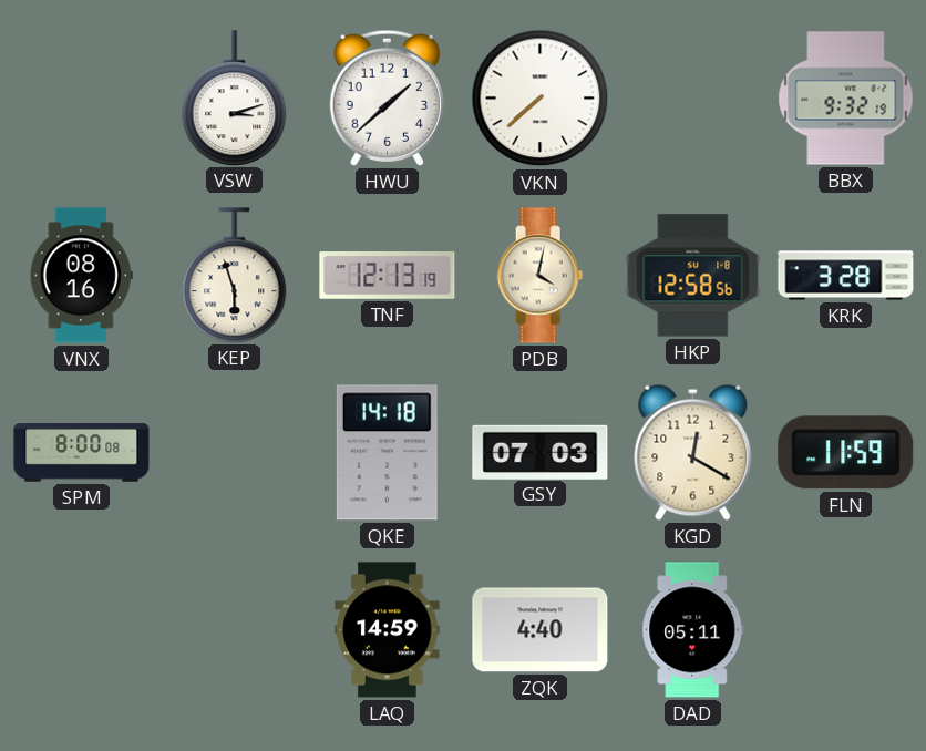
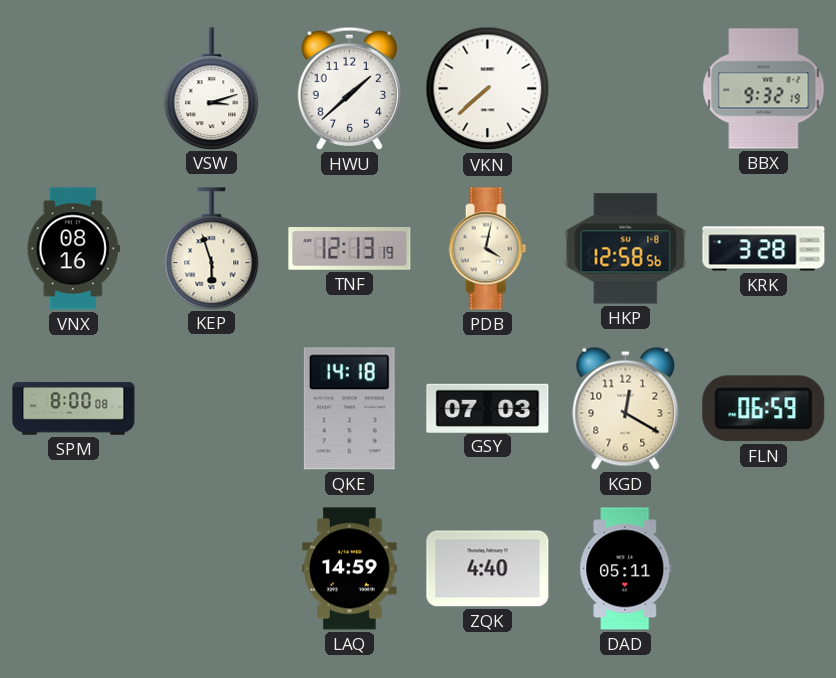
FLN: 11:59 -> 06:59
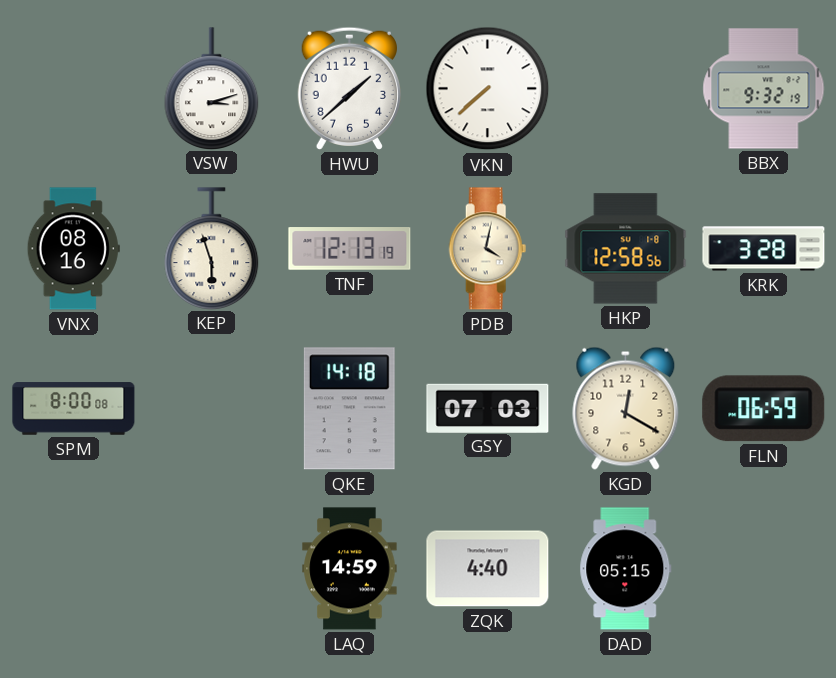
DAD: 05:11 -> 05:15
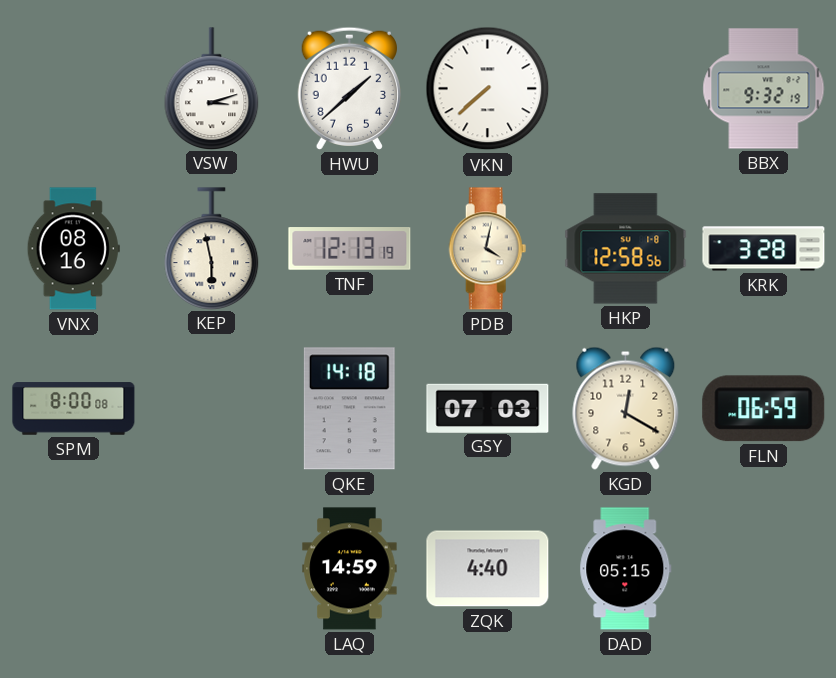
KEP: 5:57 -> 5:58
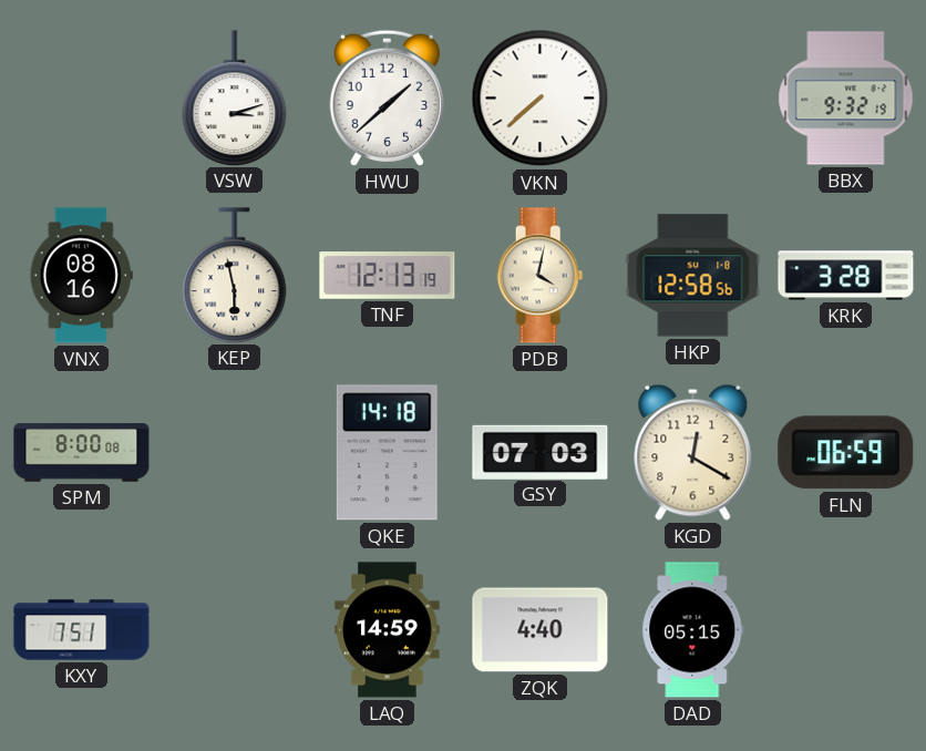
KXY: none -> 7:51
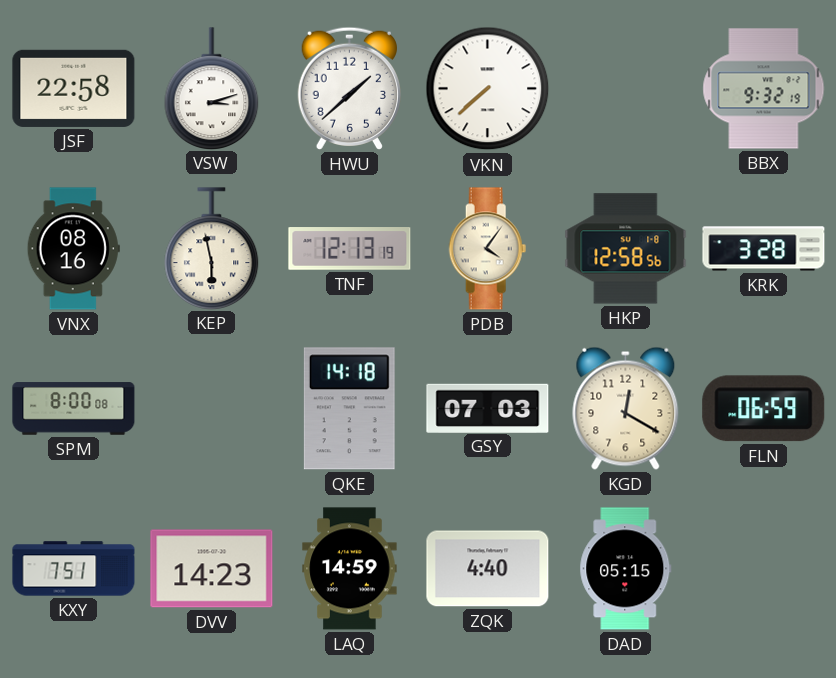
JSF: none -> 22:58
PDB: 4:02 -> 4:06
DVV: none -> 14:23
